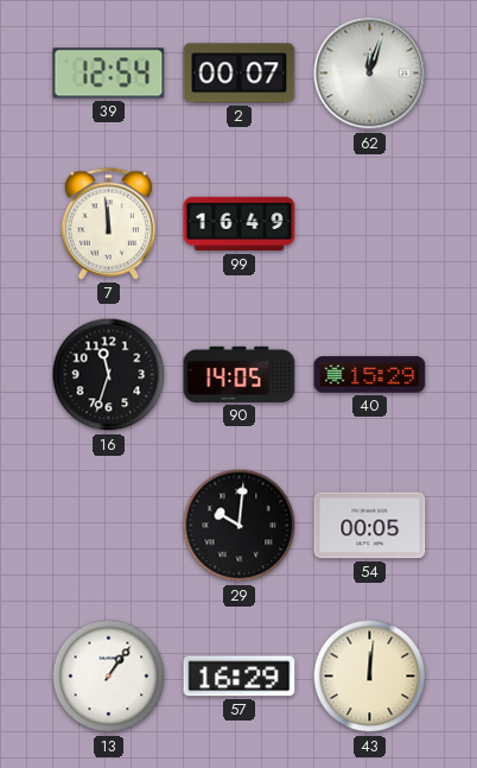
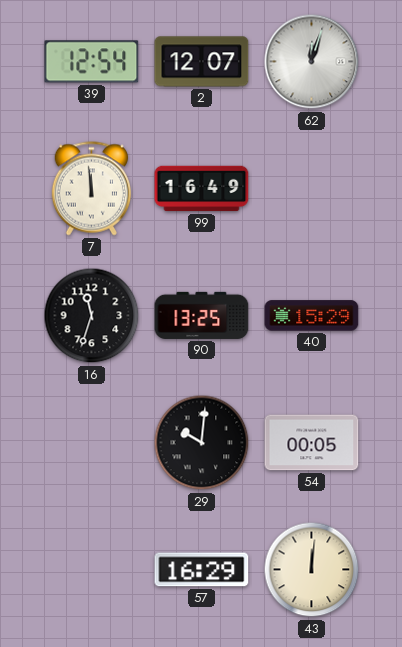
2: 00:07 -> 12:07
90: 14:05 -> 13:25
13: 1:06 -> none
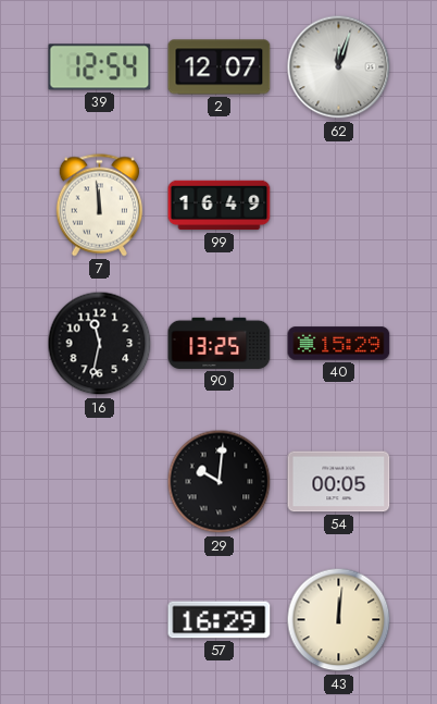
16: 11:33 -> 11:32
